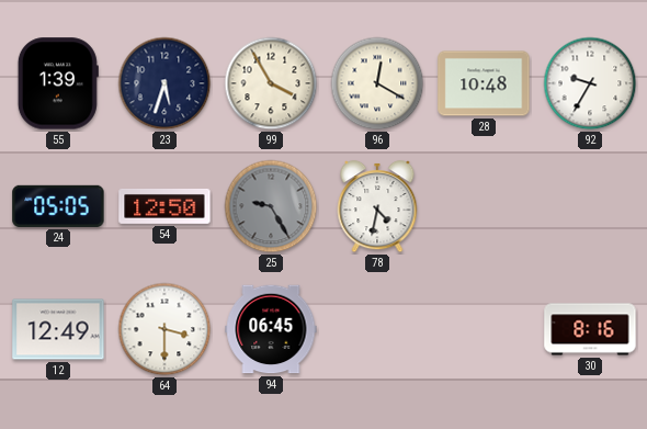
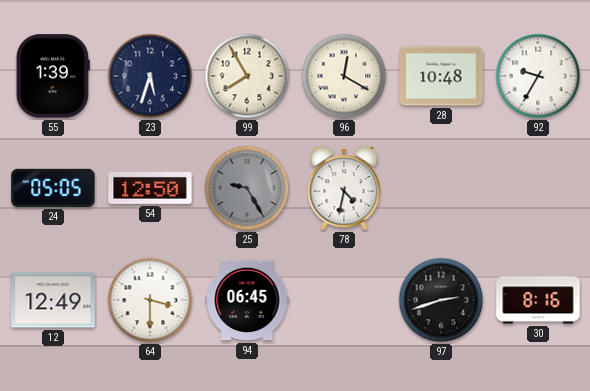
99: 3:55 -> 7:55
97: none -> 2:42
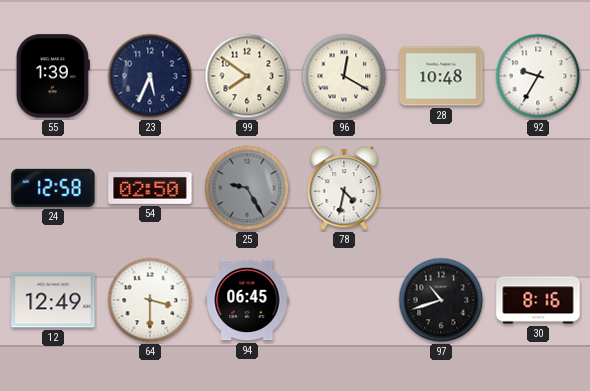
23: 5:33 -> 5:34
99: 7:55 -> 7:51
24: 05:05 -> 12:58
54: 12:50 -> 02:50
97: 2:42 -> 10:42
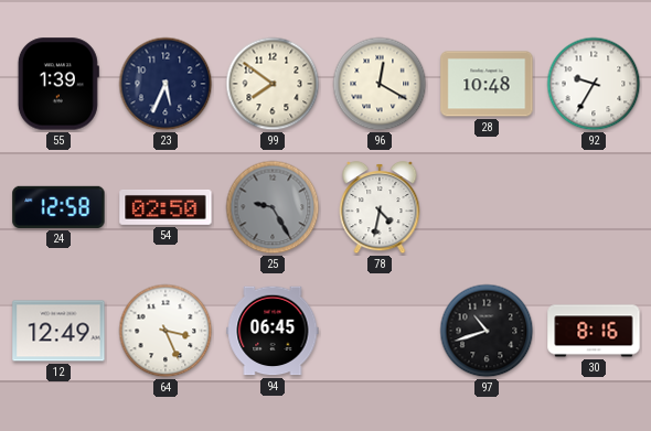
64: 3:30 -> 3:26
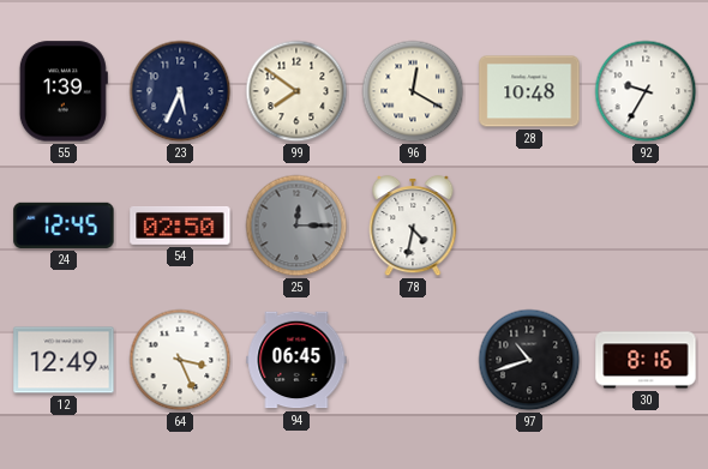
24: 12:58 -> 12:45
25: 9:25 -> 12:15
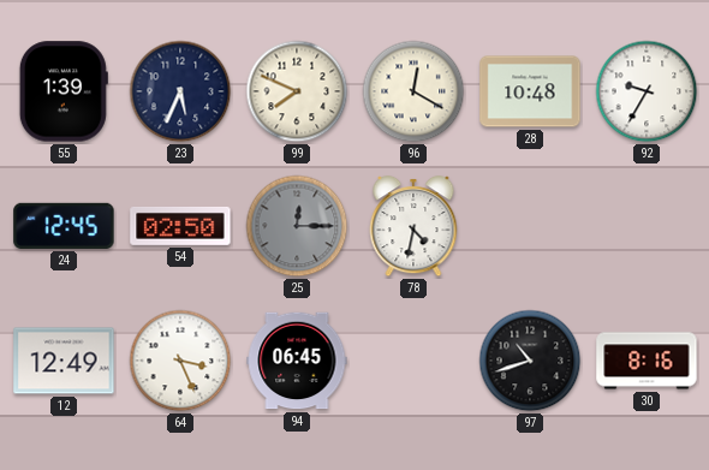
99: 7:51 -> 7:49
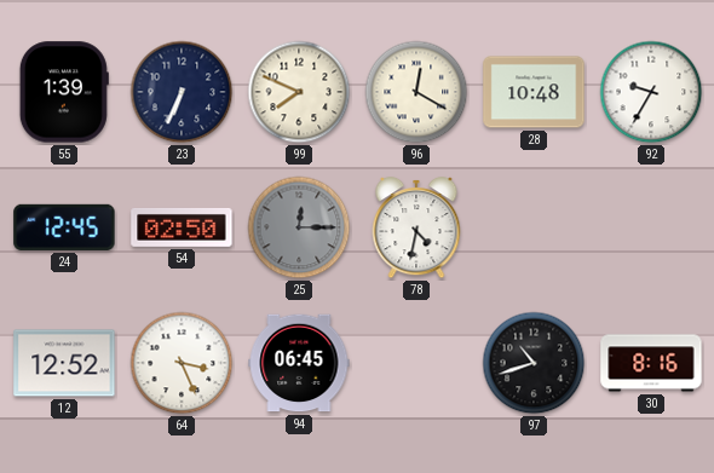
23: 5:34 -> 6:34
12: 12:49 -> 12:52
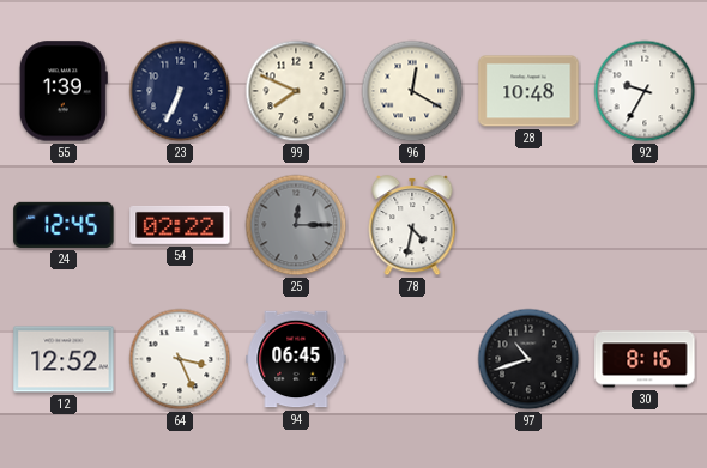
54: 02:50 -> 02:22
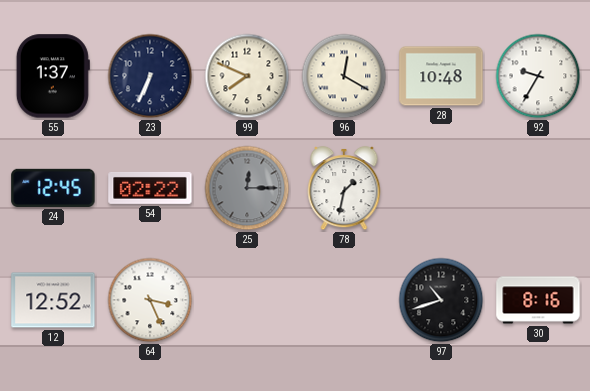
55: 1:39 -> 1:37
78: 4:32 -> 1:32
94: 06:45 -> none
